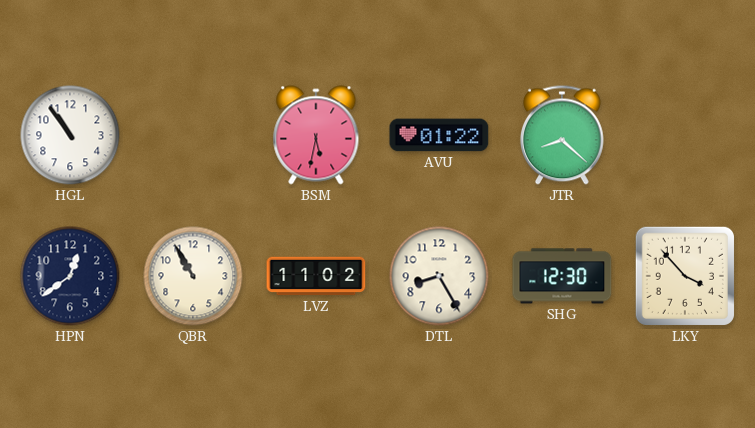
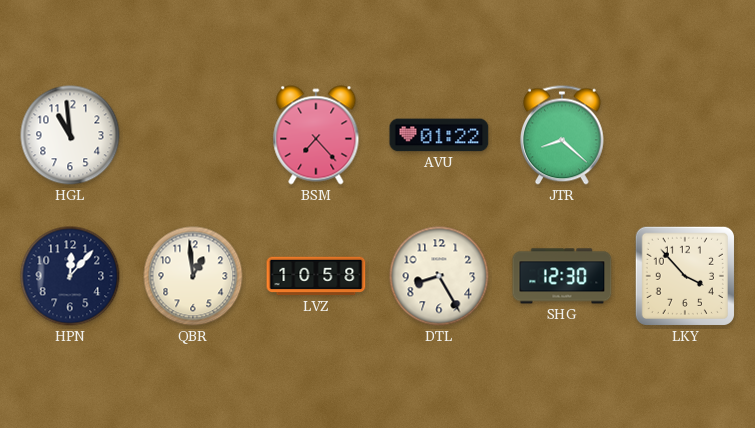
HGL: 10:54 -> 10:59
BSM: 5:32 -> 7:23
HPN: 12:39 -> 12:07
QBR: 10:55 -> 12:59
LVZ: 11:02 -> 10:58
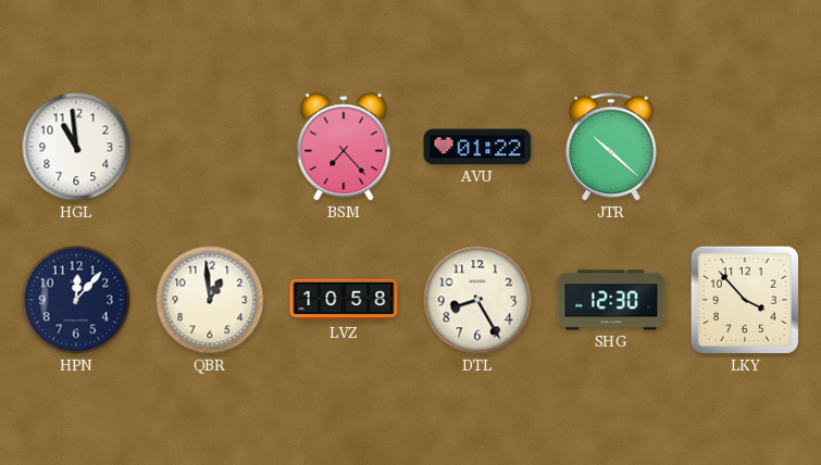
JTR: 8:22 -> 10:22
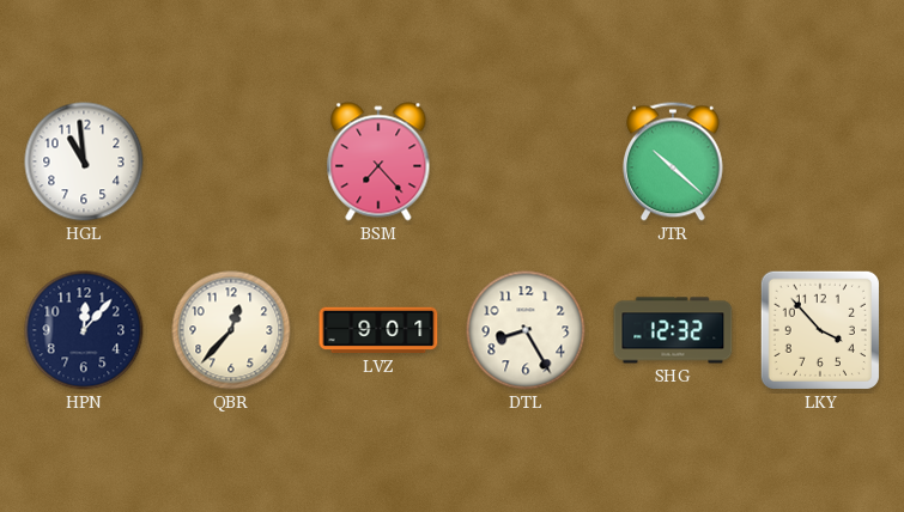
AVU: 01:22 -> none
QBR: 12:59 -> 12:37
LVZ: 10:58 -> 9:01
SHG: 12:30 -> 12:32
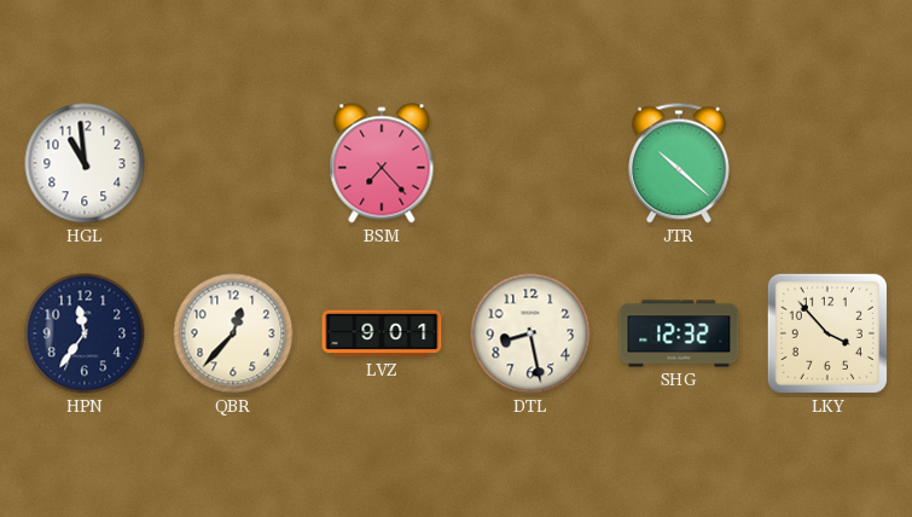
HPN: 12:07 -> 11:36
DTL: 8:25 -> 8:28
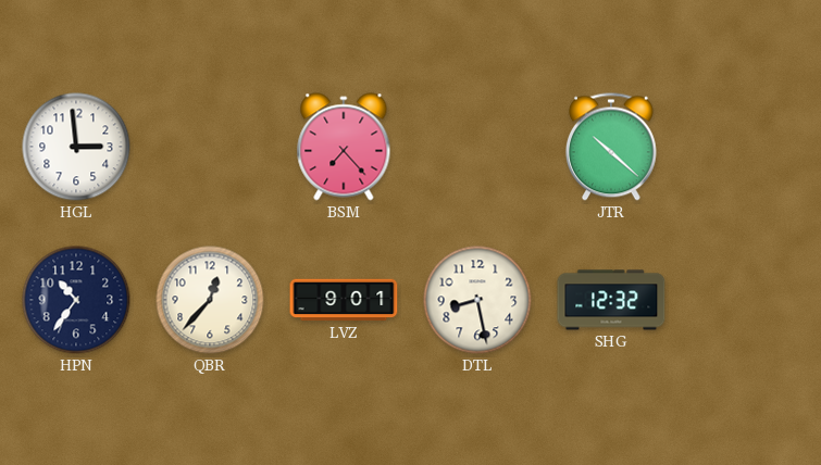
HGL: 10:59 -> 2:59
HPN: 11:36 -> 10:36
LKY: 3:53 -> none
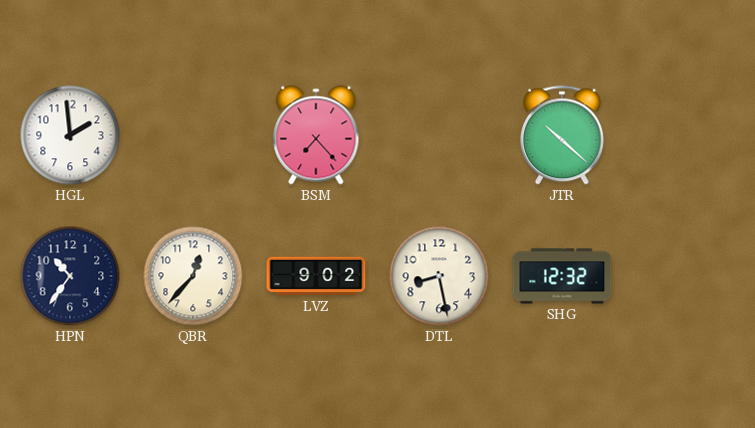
HGL: 2:59 -> 1:59
LVZ: 9:01 -> 9:02
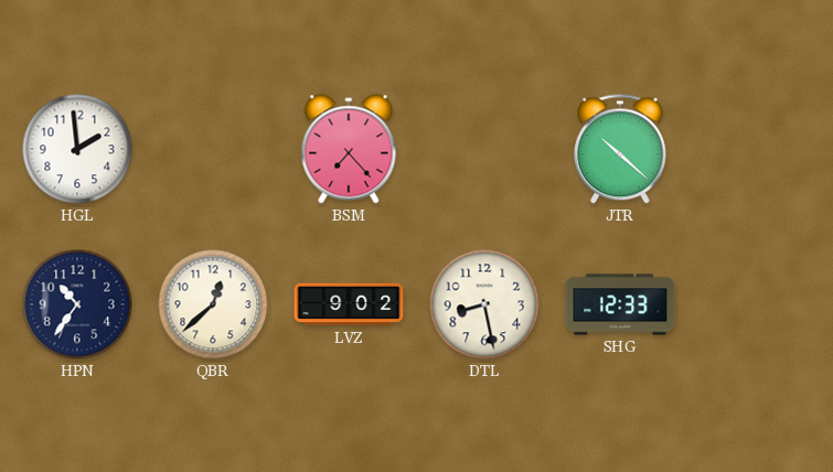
QBR: 12:37 -> 12:38
SHG: 12:32 -> 12:33
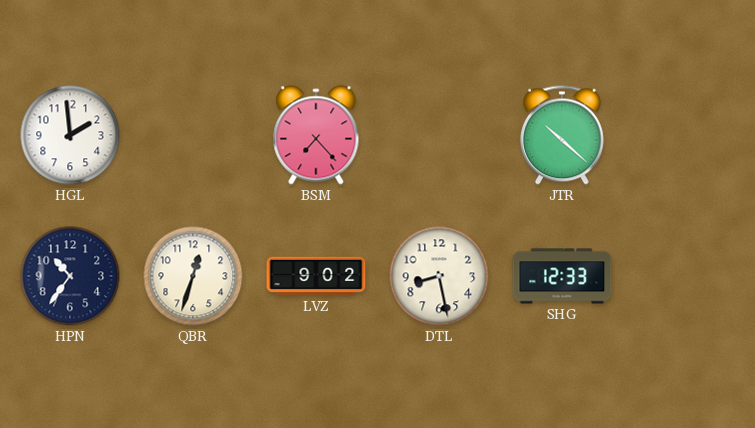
QBR: 12:38 -> 12:33
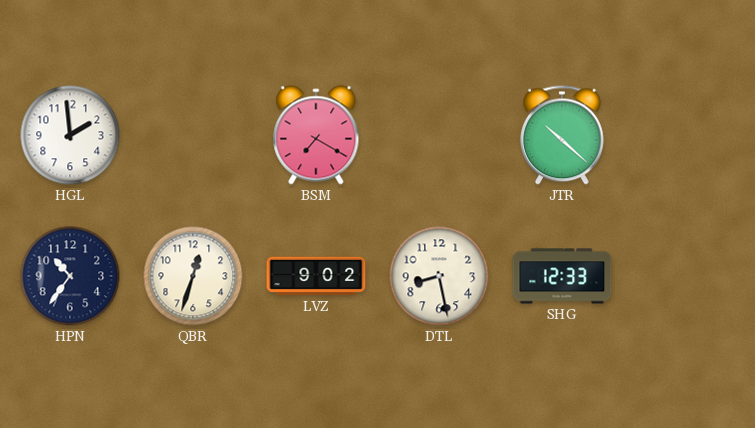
BSM: 7:23 -> 7:20
